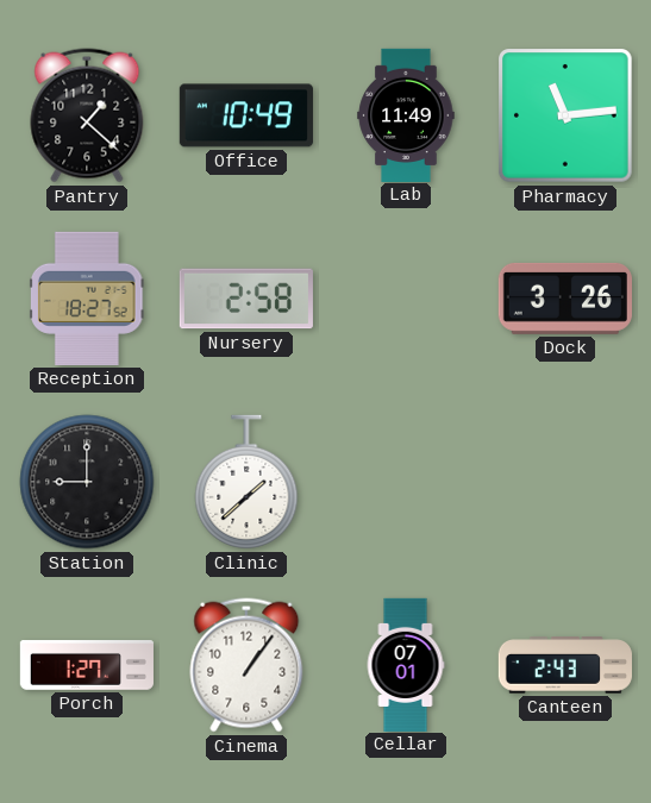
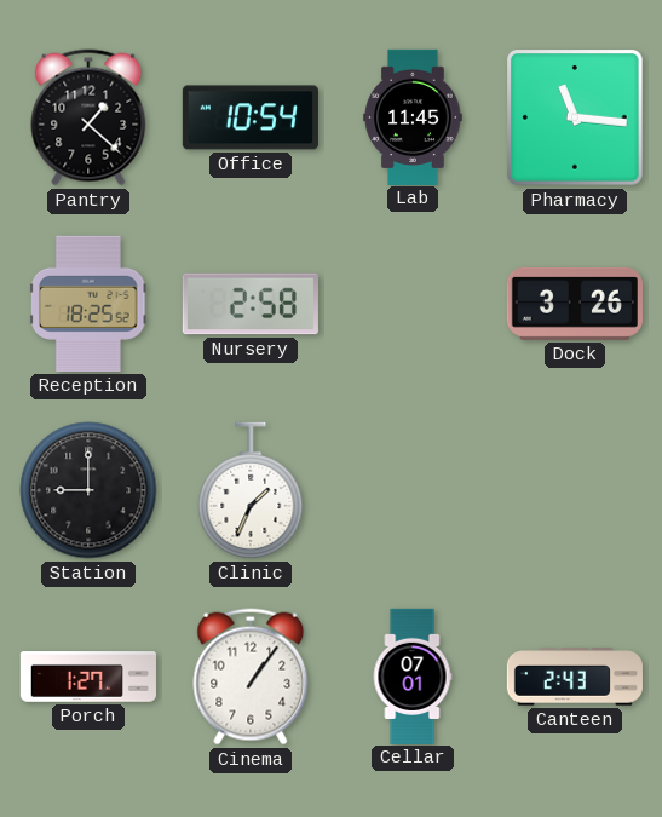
Office: 10:49 -> 10:54
Lab: 11:49 -> 11:45
Pharmacy: 11:14 -> 11:16
Reception: 18:27 -> 18:25
Clinic: 1:38 -> 1:34
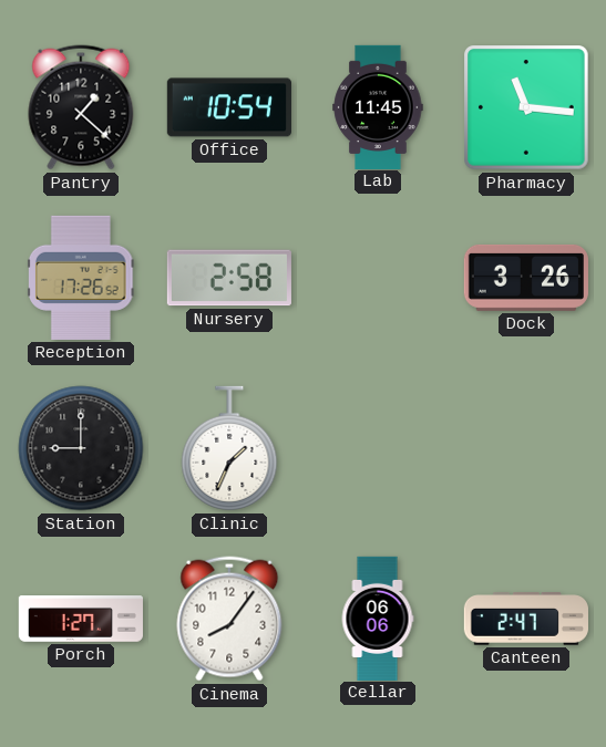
Reception: 18:25 -> 17:26
Cinema: 1:06 -> 8:06
Cellar: 07:01 -> 06:06
Canteen: 2:43 -> 2:47
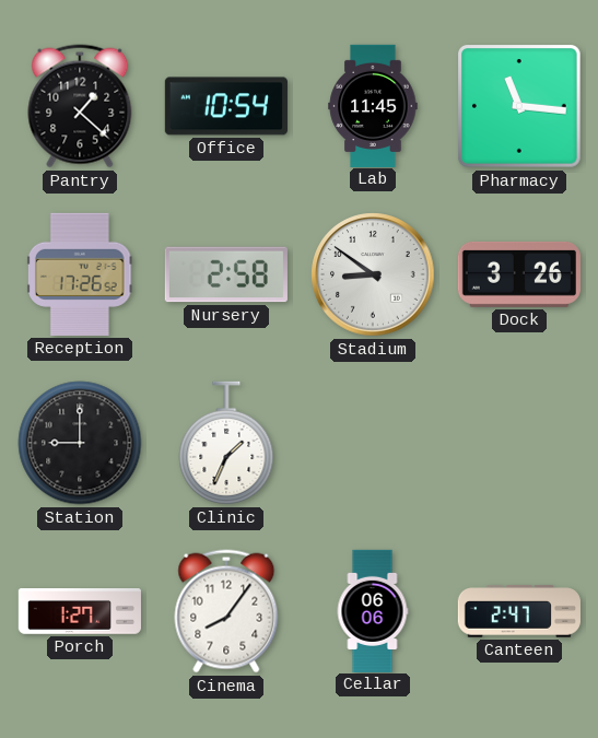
Stadium: none -> 8:51
